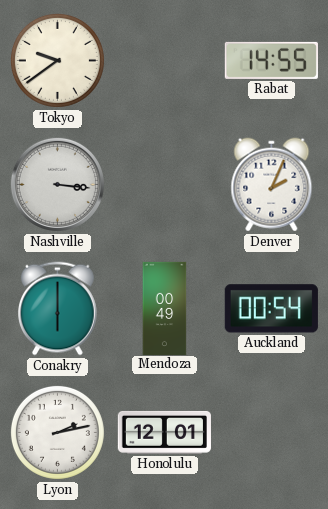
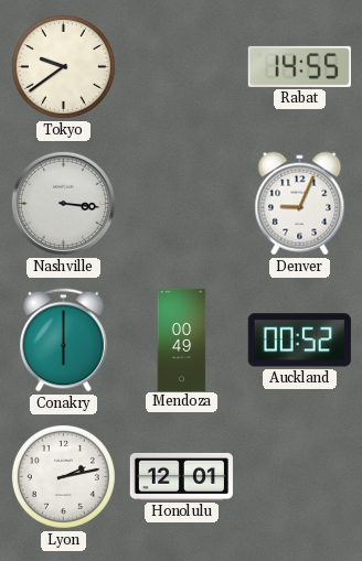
Denver: 2:04 -> 9:04
Auckland: 00:54 -> 00:52
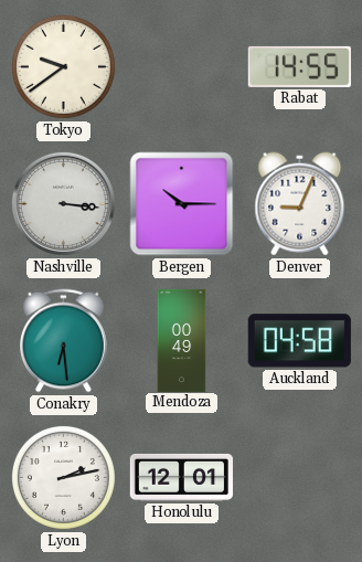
Bergen: none -> 10:15
Conakry: 6:00 -> 6:29
Auckland: 00:52 -> 04:58
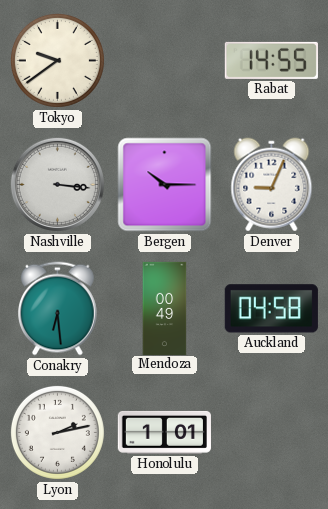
Honolulu: 12:01 -> 1:01
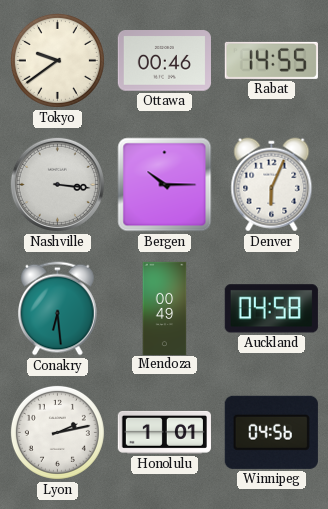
Ottawa: none -> 00:46
Denver: 9:04 -> 6:04
Winnipeg: none -> 04:56
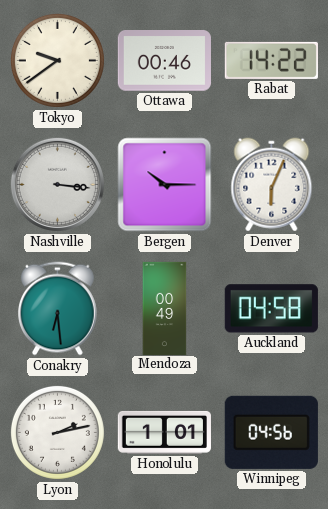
Rabat: 14:55 -> 14:22
